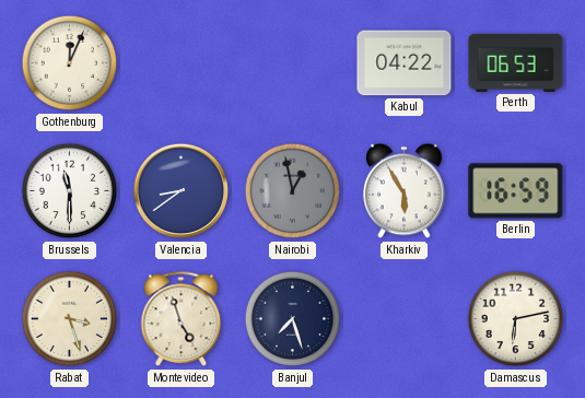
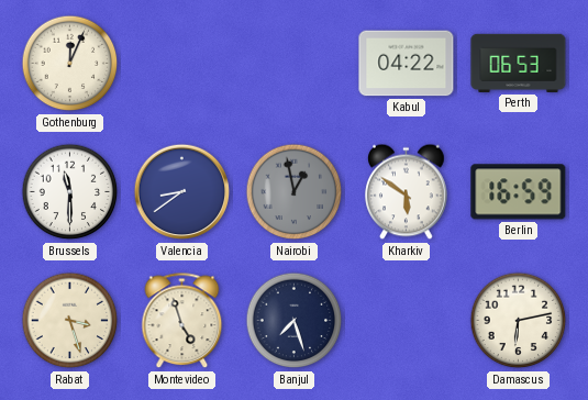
Kharkiv: 5:55 -> 5:51
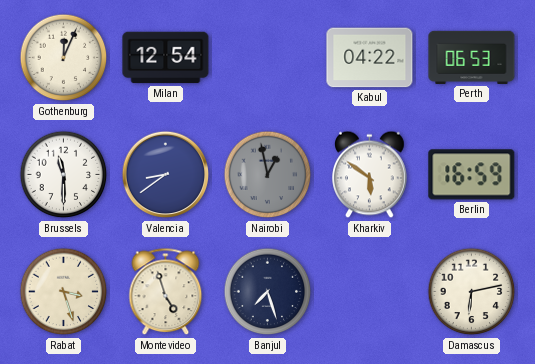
Milan: none -> 12:54
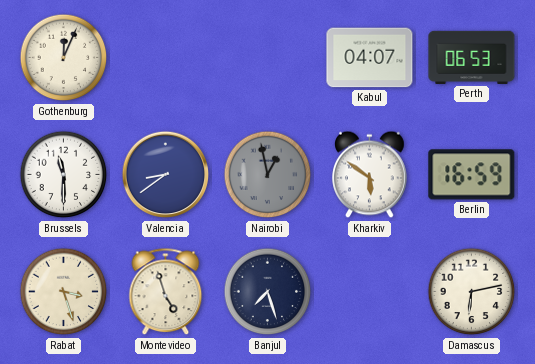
Milan: 12:54 -> none
Kabul: 04:22 -> 04:07
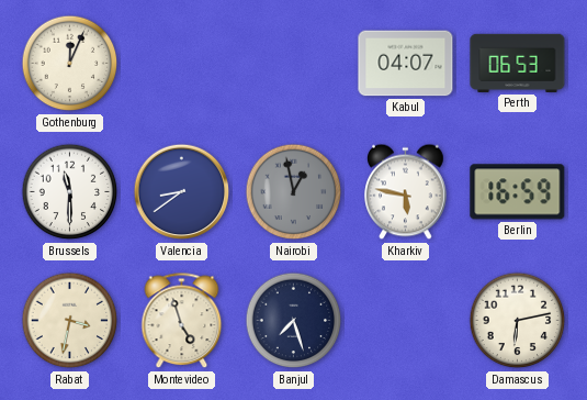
Kharkiv: 5:51 -> 5:47
Rabat: 3:27 -> 3:32
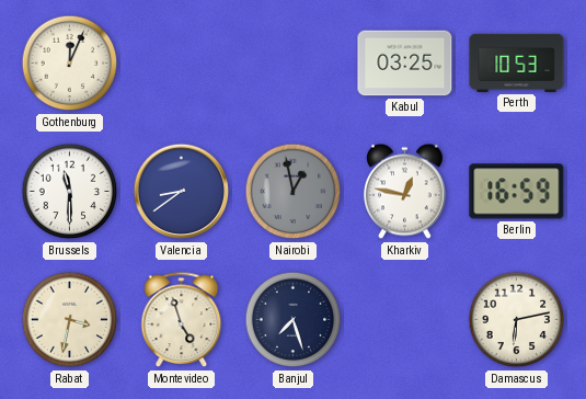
Kabul: 04:07 -> 03:25
Perth: 06:53 -> 10:53
Kharkiv: 5:47 -> 12:47
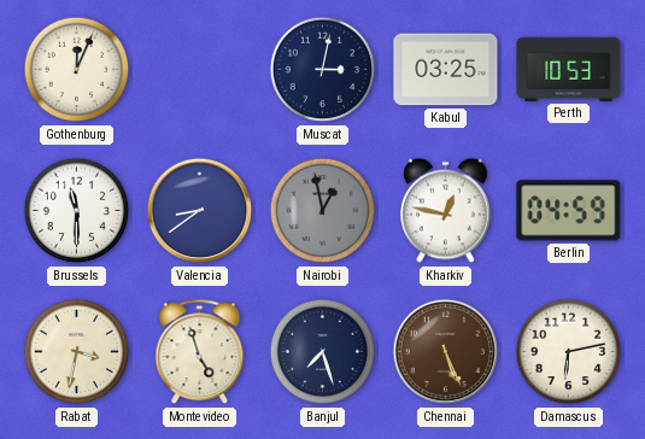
Muscat: none -> 3:02
Berlin: 16:59 -> 04:59
Chennai: none -> 5:26
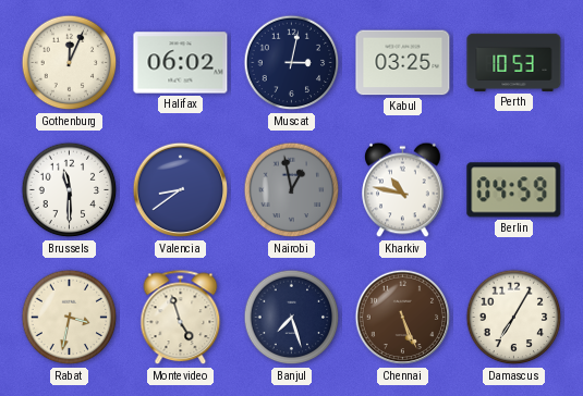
Halifax: none -> 06:02
Kharkiv: 12:47 -> 10:47
Damascus: 6:13 -> 7:05
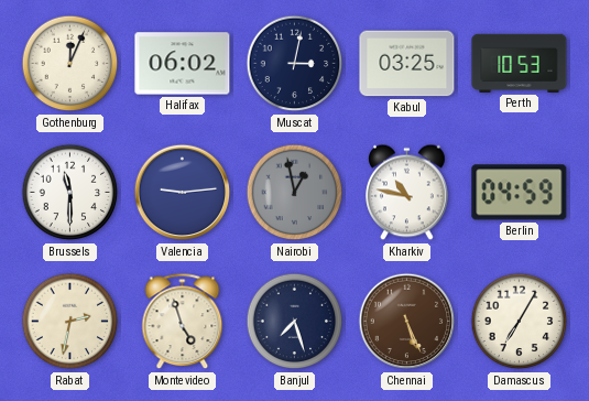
Valencia: 8:39 -> 9:14
Rabat: 3:32 -> 2:32
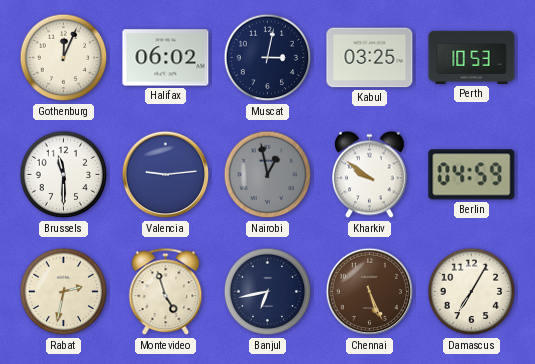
Kharkiv: 10:47 -> 9:51
Banjul: 7:27 -> 6:43
